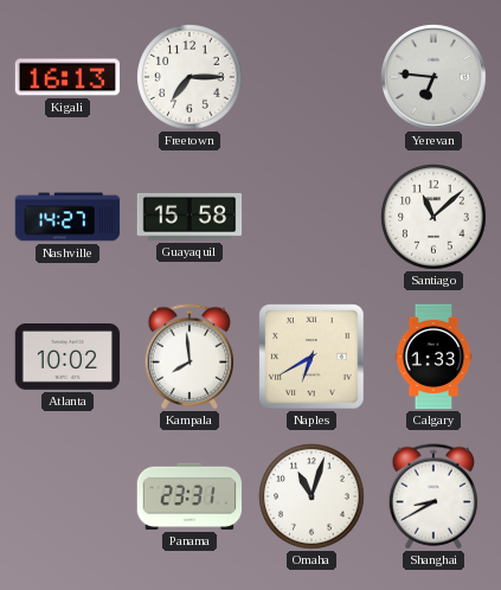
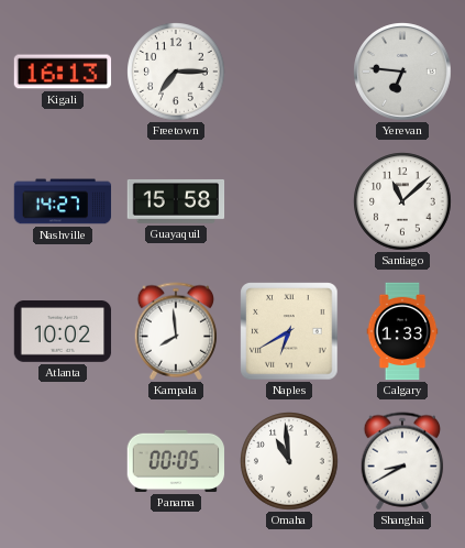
Panama: 23:31 -> 00:05
Omaha: 11:03 -> 10:59
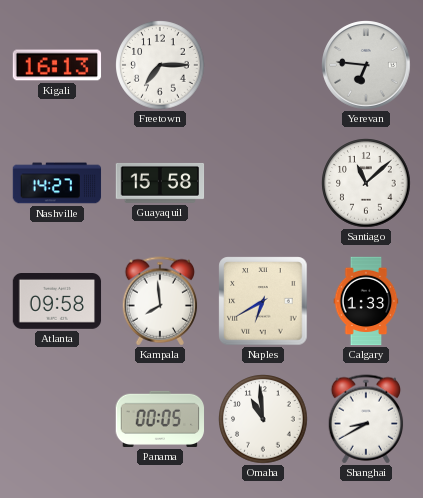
Atlanta: 10:02 -> 09:58
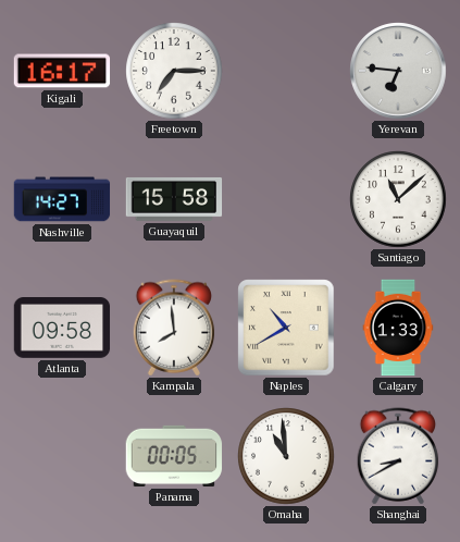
Kigali: 16:13 -> 16:17
Naples: 6:40 -> 10:40
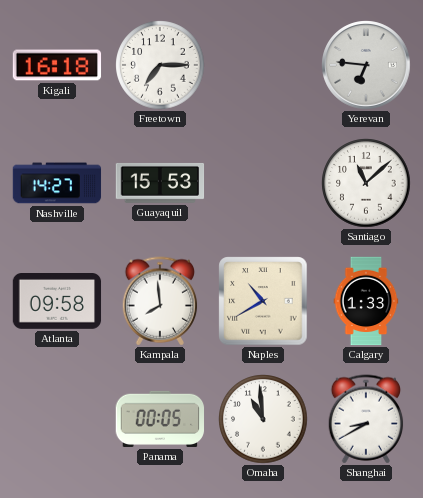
Kigali: 16:17 -> 16:18
Guayaquil: 15:58 -> 15:53
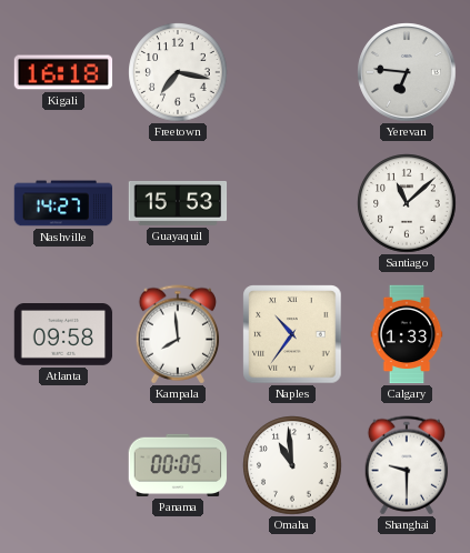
Freetown: 7:15 -> 7:17
Naples: 10:40 -> 10:36
Shanghai: 8:40 -> 9:30
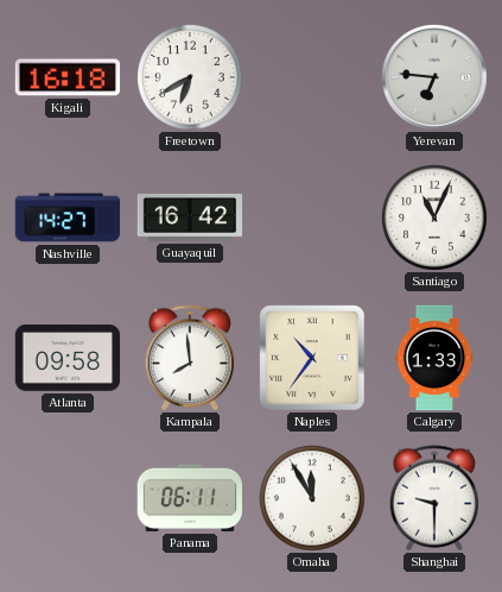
Freetown: 7:17 -> 6:40
Guayaquil: 15:53 -> 16:42
Santiago: 11:08 -> 11:04
Panama: 00:05 -> 06:11
Omaha: 10:59 -> 11:55
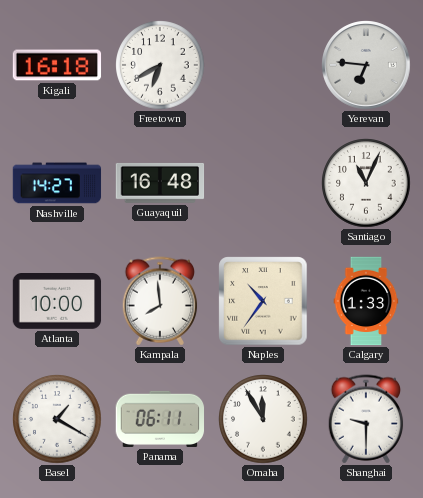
Guayaquil: 16:42 -> 16:48
Atlanta: 09:58 -> 10:00
Basel: none -> 1:20
